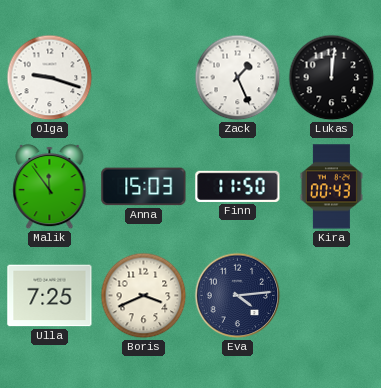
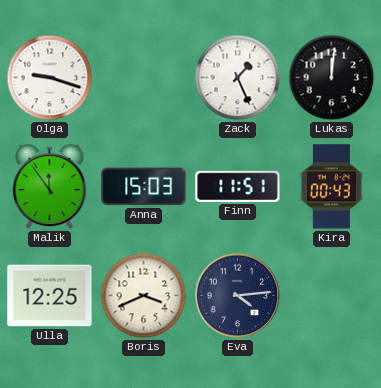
Finn: 11:50 -> 11:51
Ulla: 7:25 -> 12:25
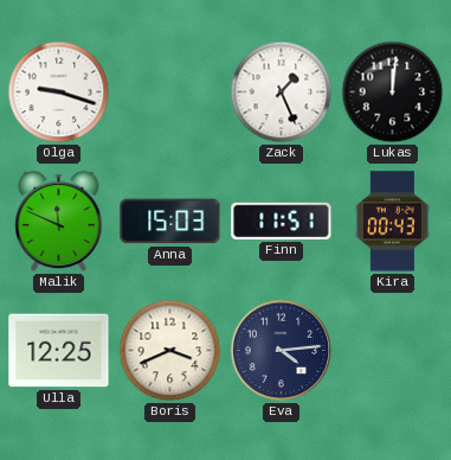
Malik: 11:54 -> 11:49
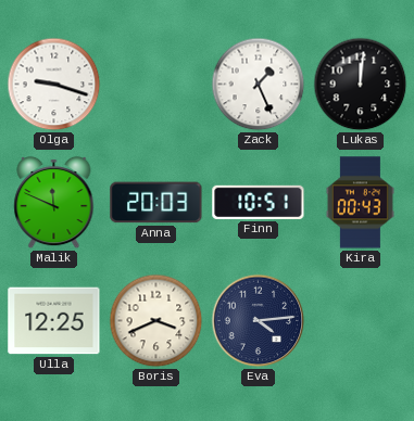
Anna: 15:03 -> 20:03
Finn: 11:51 -> 10:51
